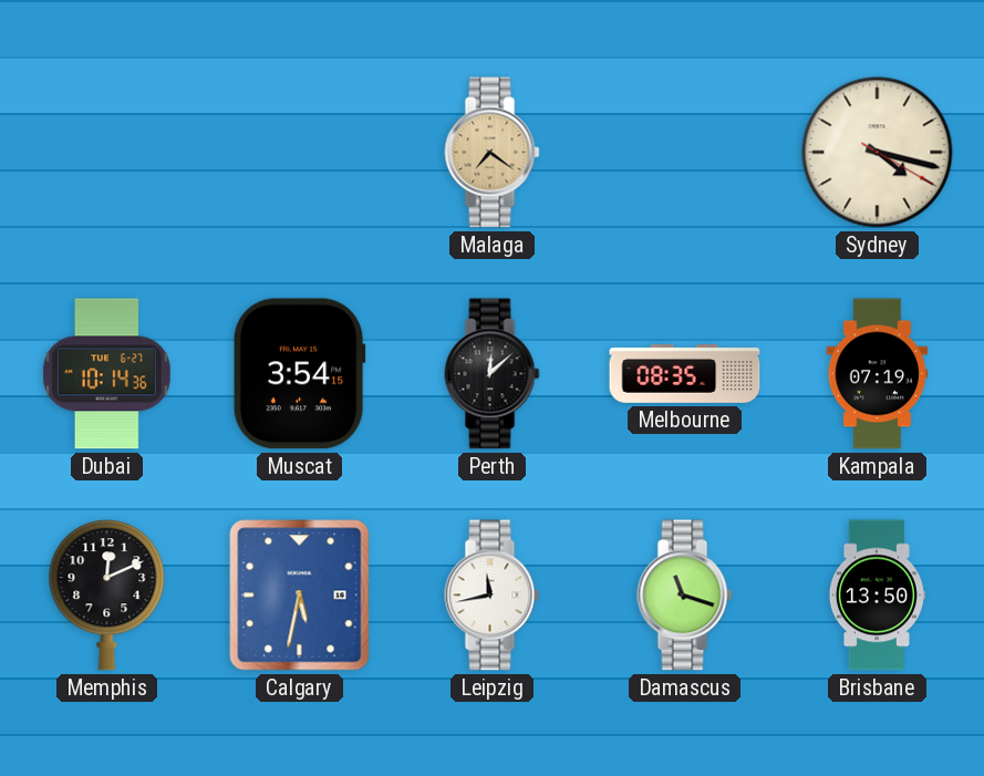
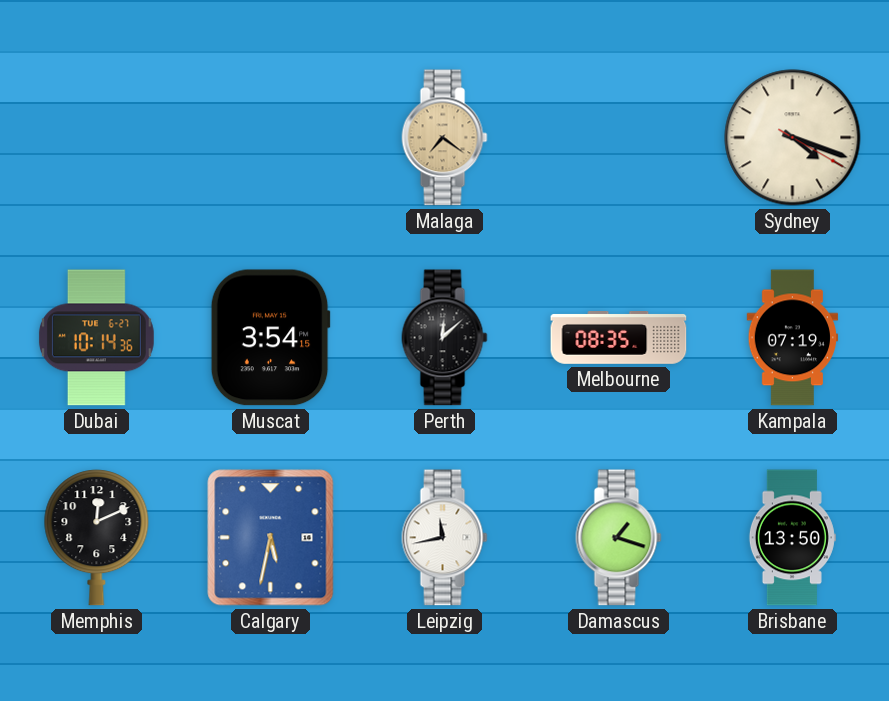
Sydney: 4:17 -> 4:18
Damascus: 11:18 -> 1:18
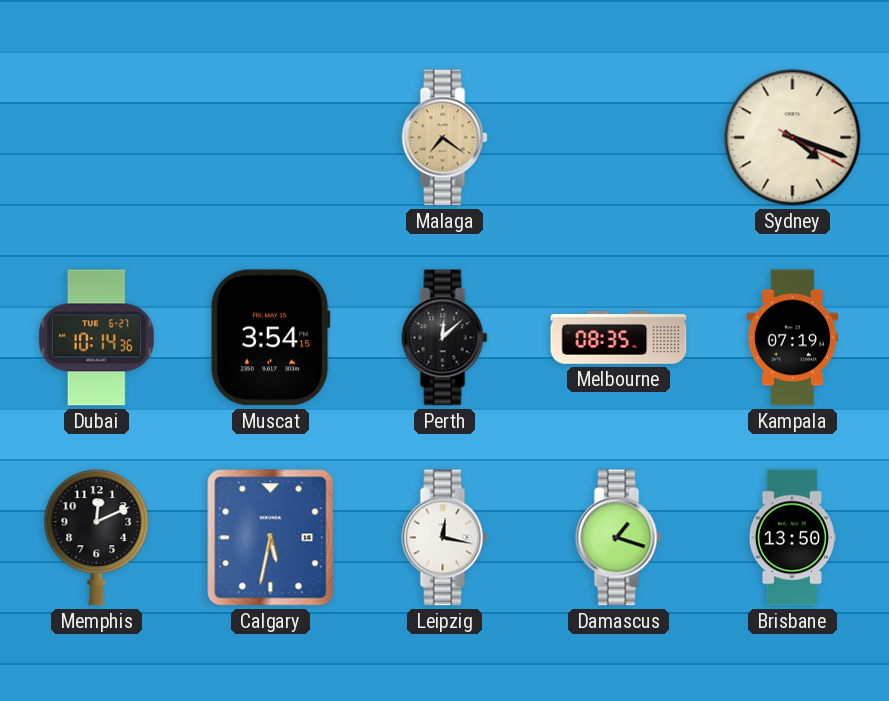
Leipzig: 11:43 -> 12:17
